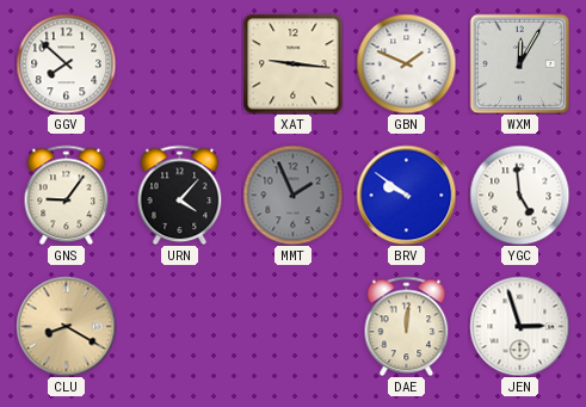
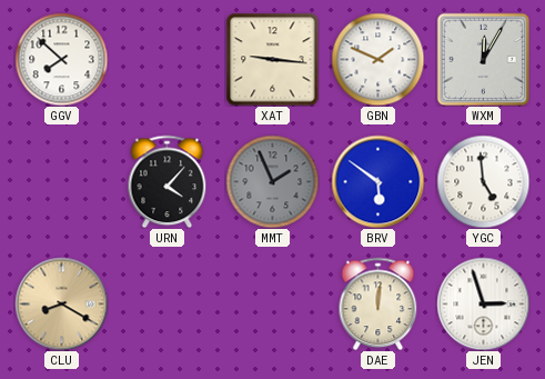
GNS: 9:06 -> none
BRV: 9:51 -> 5:51
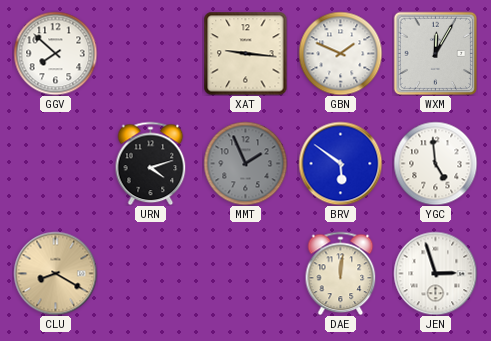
URN: 4:07 -> 4:12
